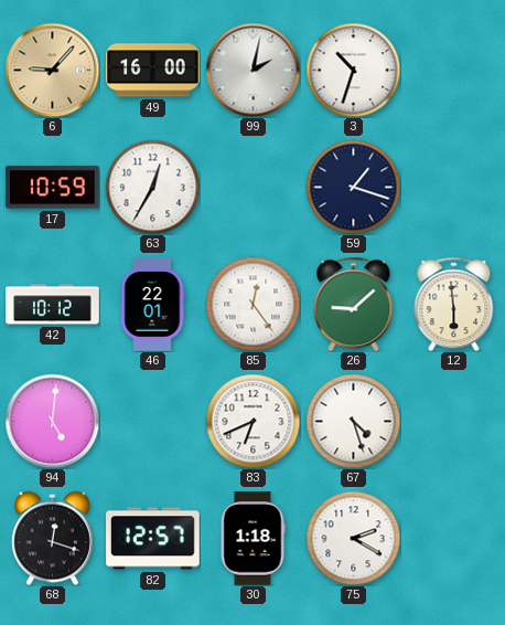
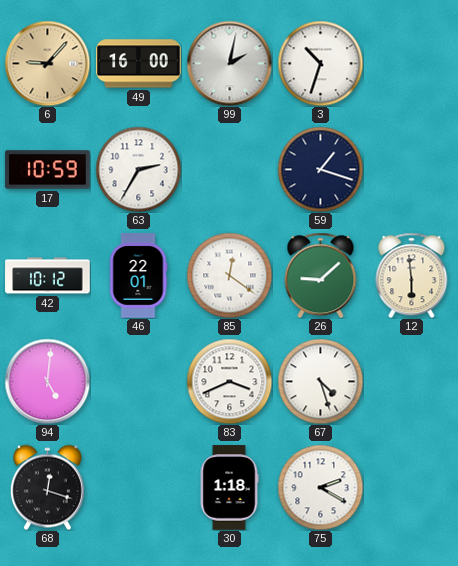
63: 12:35 -> 2:35
85: 12:24 -> 12:21
83: 6:41 -> 3:41
82: 12:57 -> none
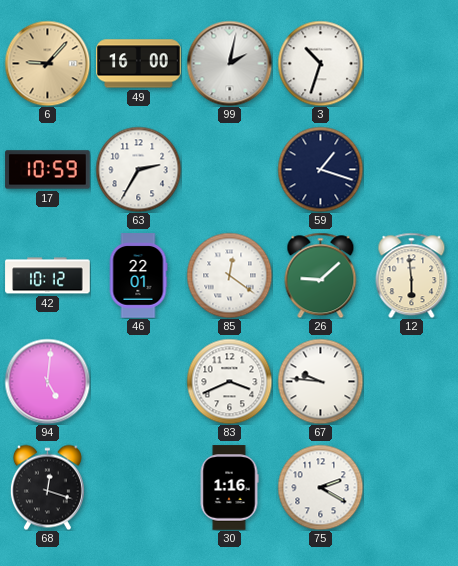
67: 4:27 -> 9:46
30: 1:18 -> 1:16
